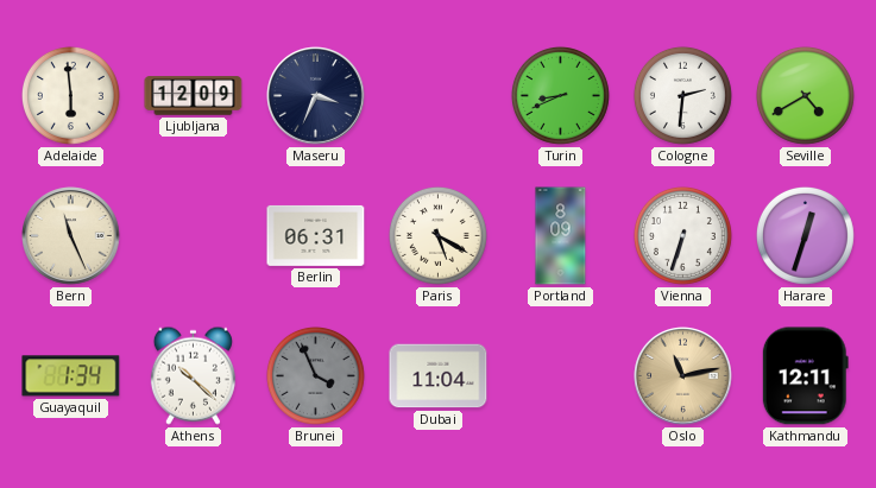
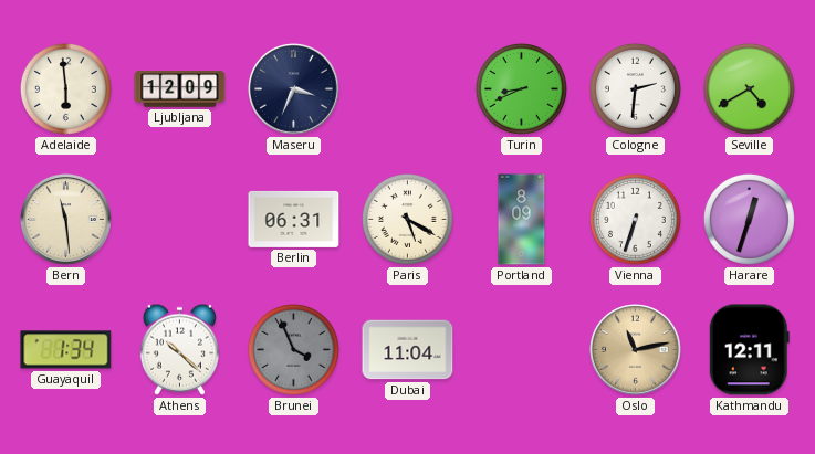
Bern: 11:26 -> 11:29
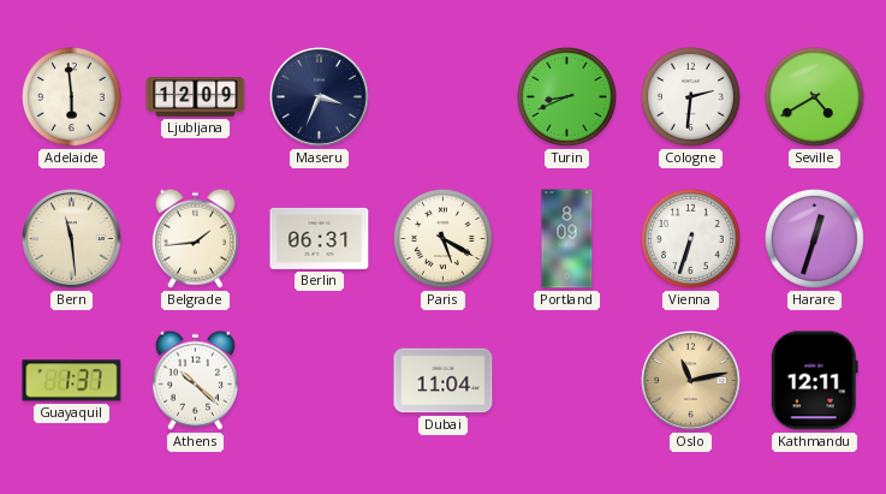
Belgrade: none -> 1:44
Guayaquil: 1:34 -> 1:37
Brunei: 3:56 -> none
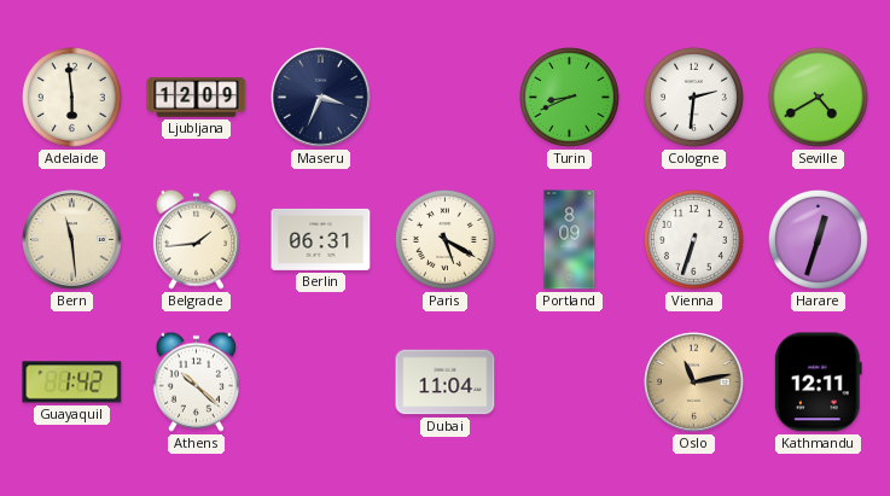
Guayaquil: 1:37 -> 1:42
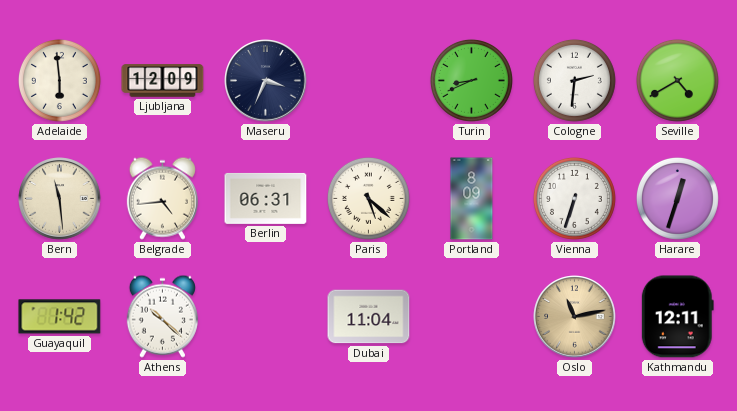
Belgrade: 1:44 -> 4:44
Paris: 5:20 -> 5:22
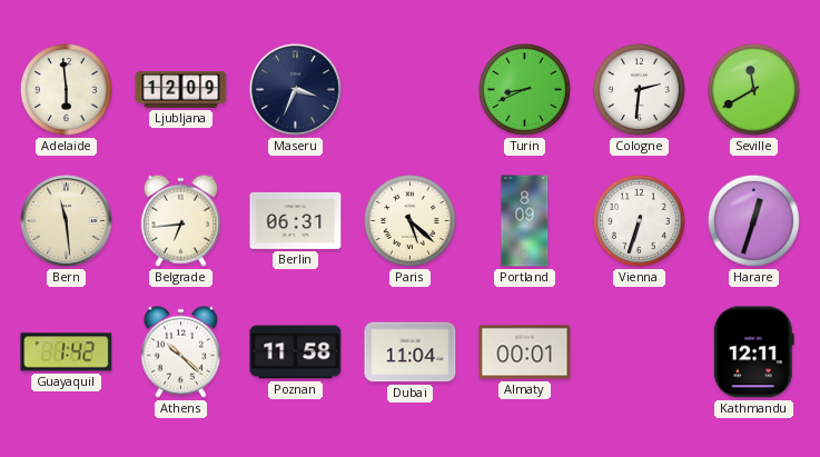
Seville: 4:40 -> 11:40
Belgrade: 4:44 -> 6:44
Poznan: none -> 11:58
Almaty: none -> 00:01
Oslo: 11:13 -> none
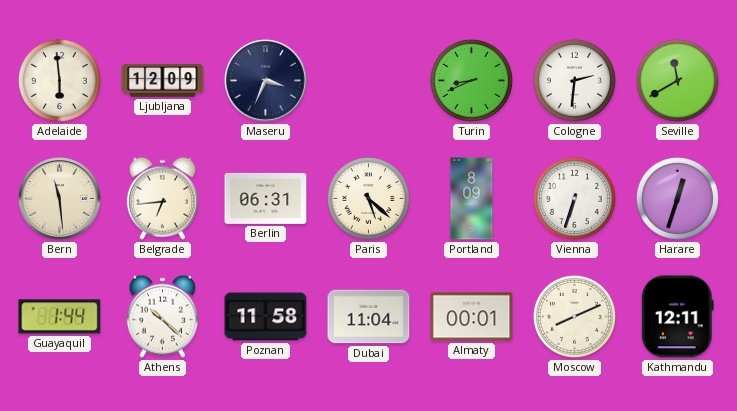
Guayaquil: 1:42 -> 1:44
Moscow: none -> 8:11
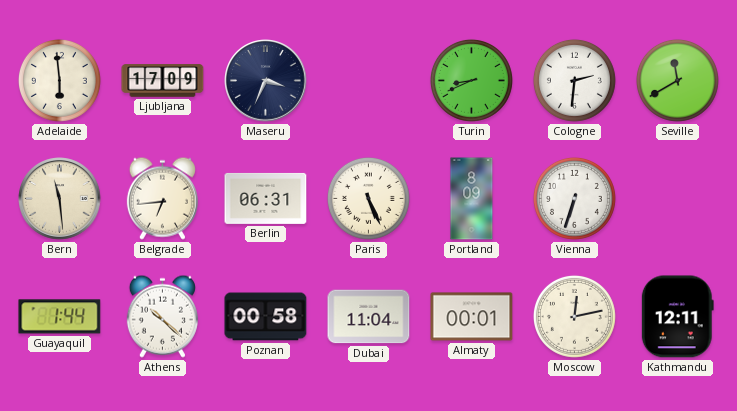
Ljubljana: 12:09 -> 17:09
Paris: 5:22 -> 5:26
Harare: 12:33 -> none
Poznan: 11:58 -> 00:58
Moscow: 8:11 -> 12:13
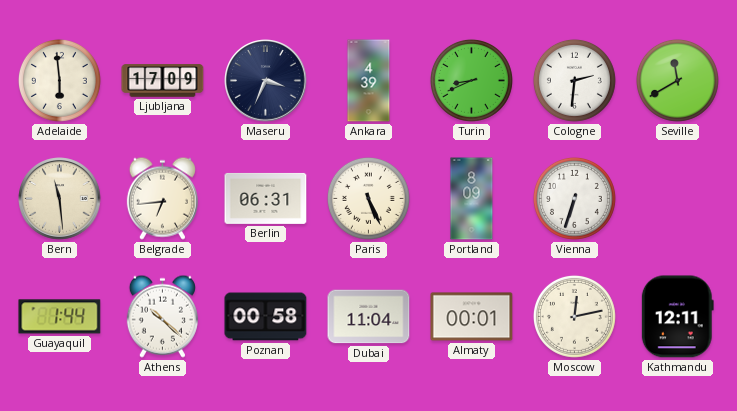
Ankara: none -> 4:39
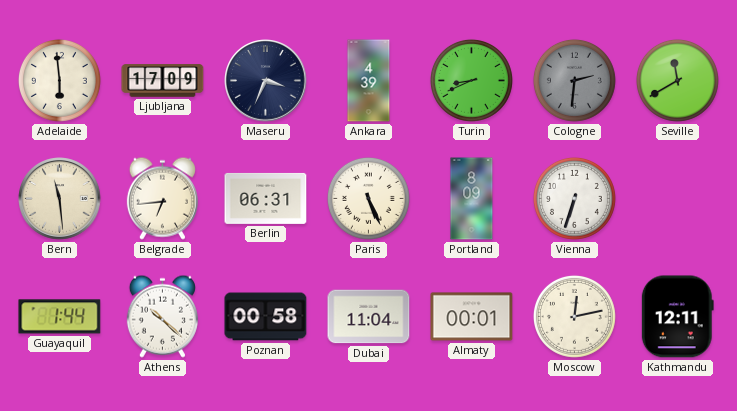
Cologne dial: white -> grey
